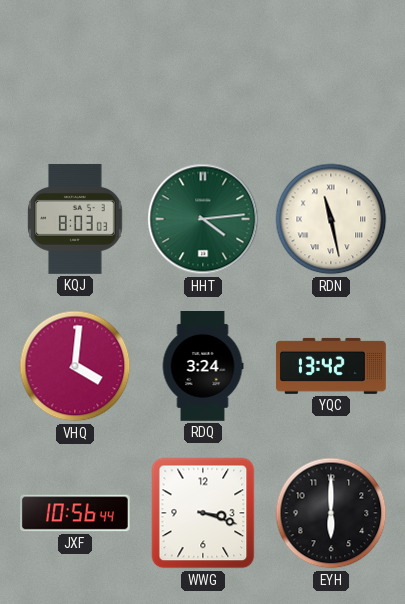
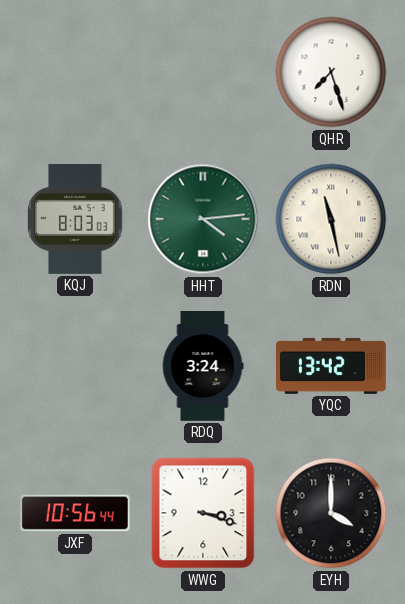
QHR: none -> 7:27
VHQ: 4:01 -> none
EYH: 6:00 -> 4:00
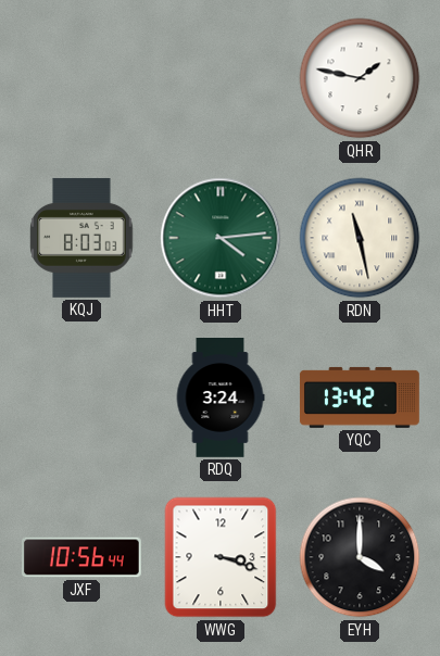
QHR: 7:27 -> 1:47
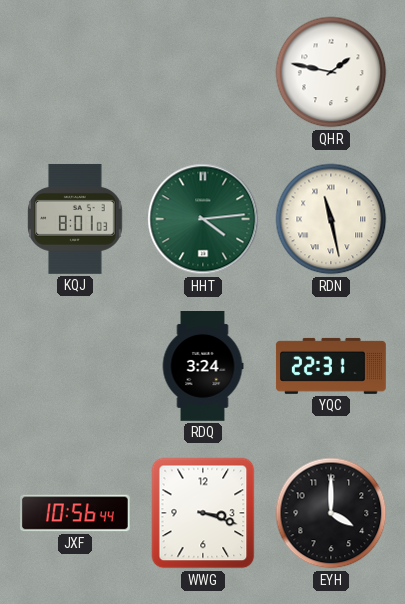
KQJ: 8:03 -> 8:01
YQC: 13:42 -> 22:31
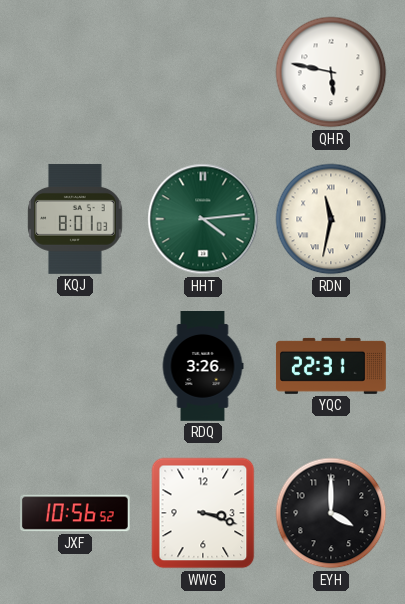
QHR: 1:47 -> 5:47
RDN: 11:28 -> 11:32
RDQ: 3:24 -> 3:26
JXF: 10:56:44 -> 10:56:52
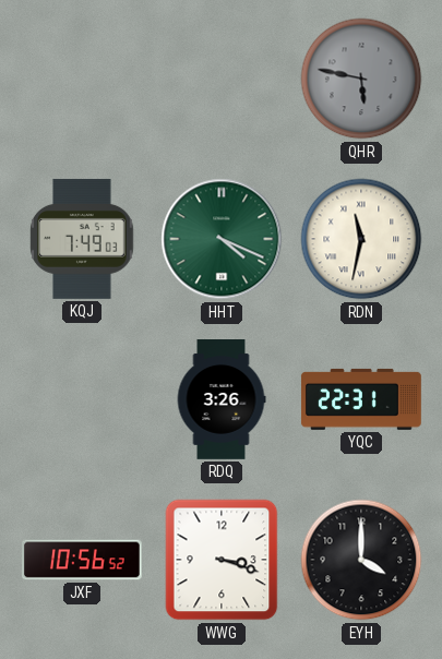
QHR dial: white -> grey
KQJ: 8:01 -> 7:49
HHT: 4:14 -> 4:19
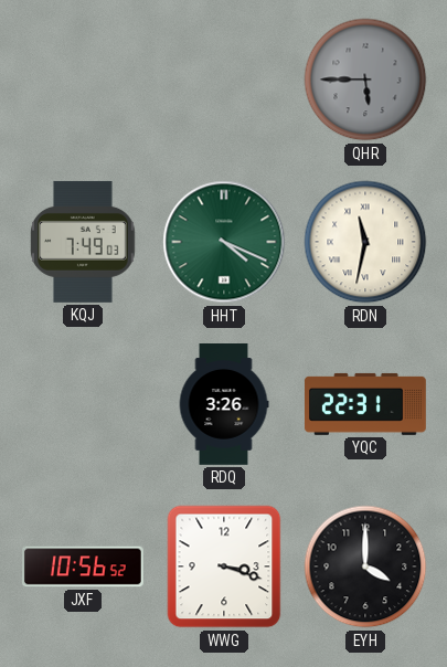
QHR: 5:47 -> 5:45
